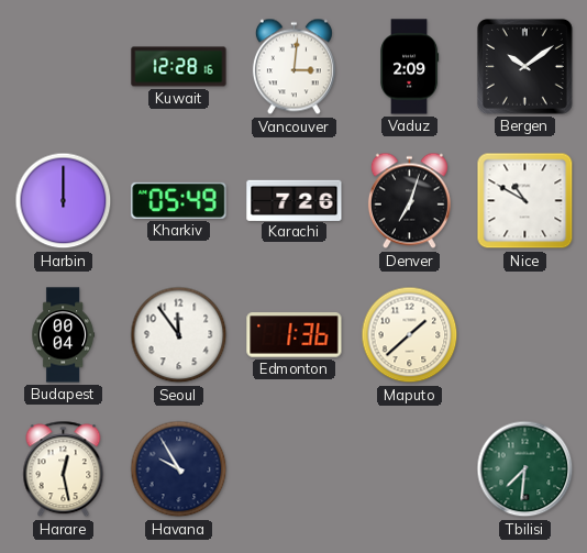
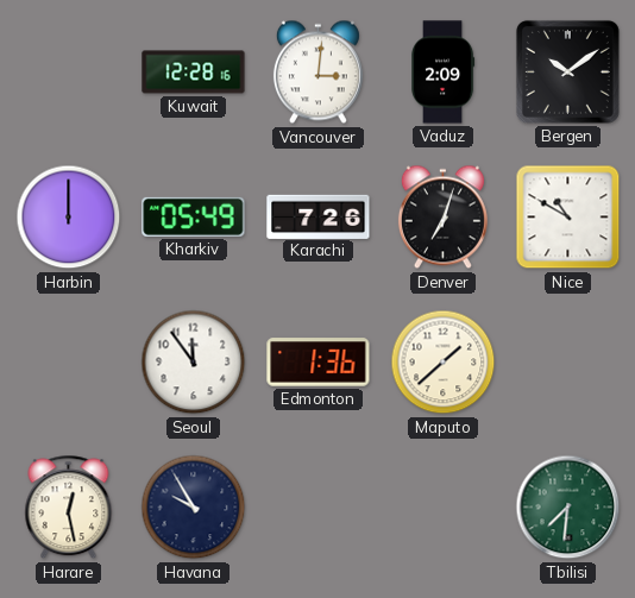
Budapest: 00:04 -> none
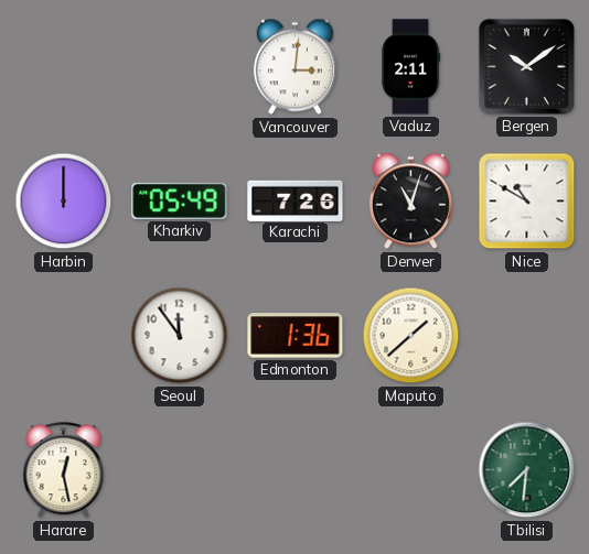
Kuwait: 12:28 -> none
Vaduz: 2:09 -> 2:11
Denver: 7:03 -> 11:03
Havana: 9:55 -> none
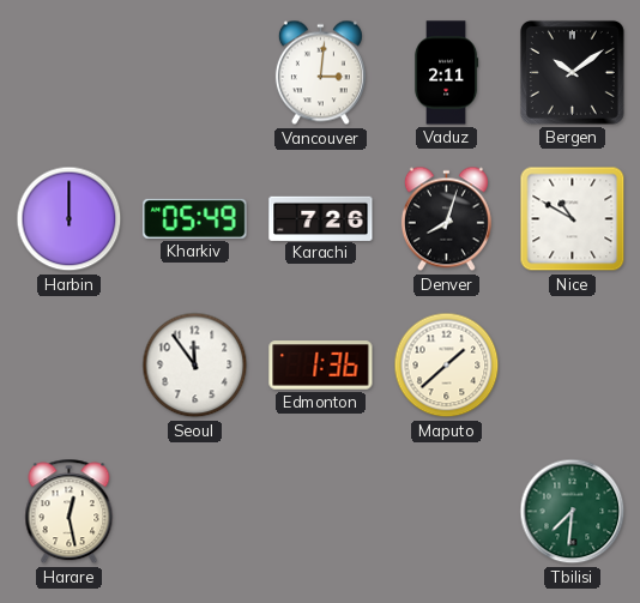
Denver: 11:03 -> 8:03
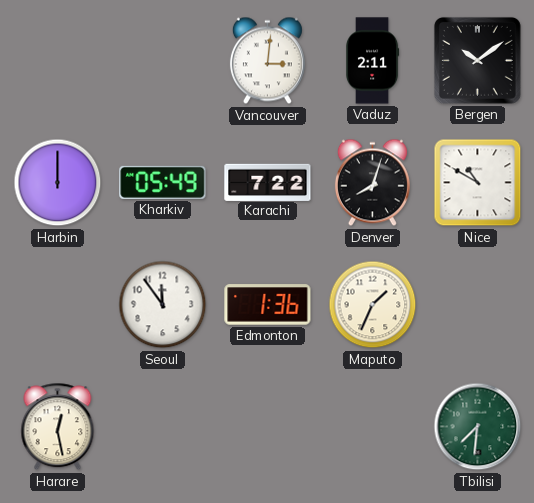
Karachi: 7:26 -> 7:22
Maputo: 1:38 -> 1:34
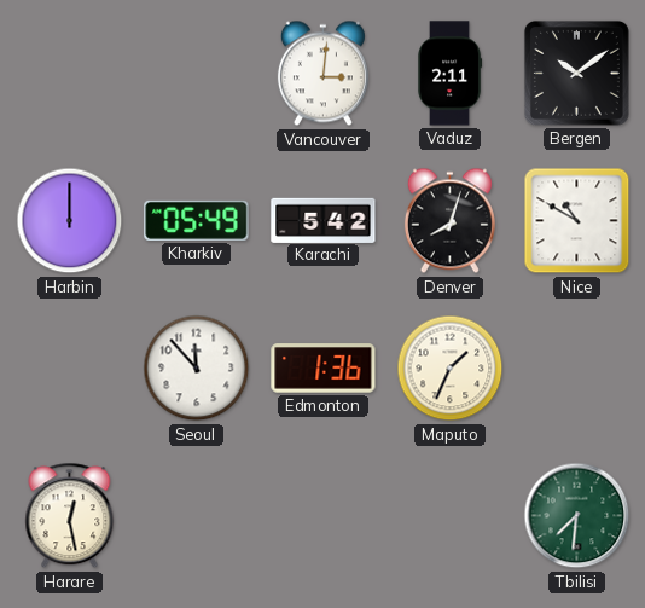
Karachi: 7:22 -> 5:42
Seoul: 11:54 -> 11:53
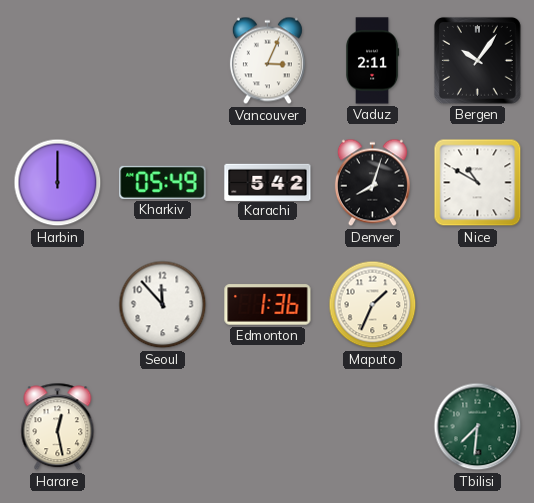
Vancouver: 3:01 -> 3:04
Bergen: 10:09 -> 10:06
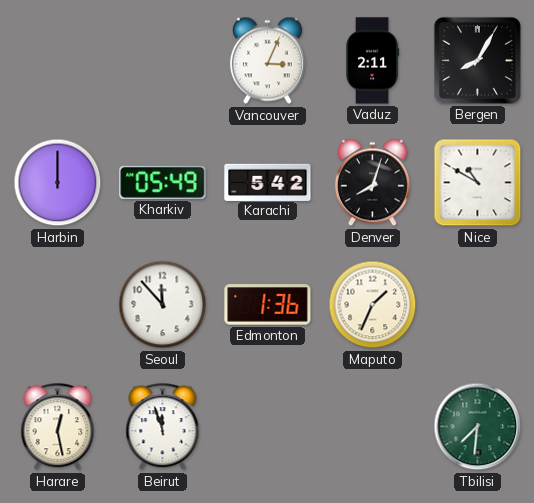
Bergen: 10:06 -> 8:05
Beirut: none -> 11:57
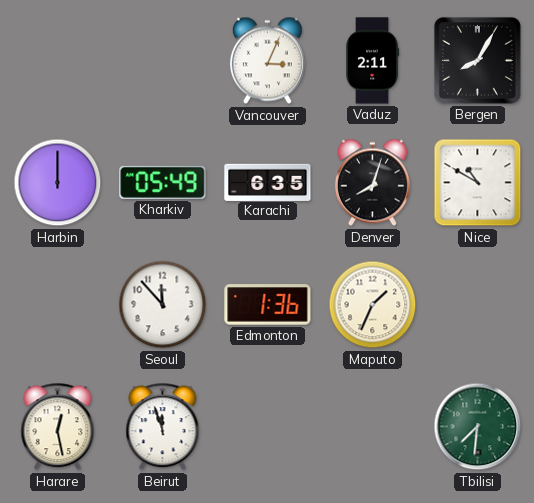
Karachi: 5:42 -> 6:35
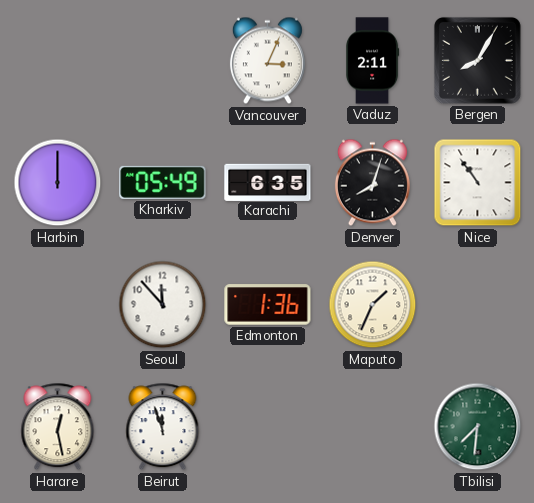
Nice: 10:50 -> 10:54
